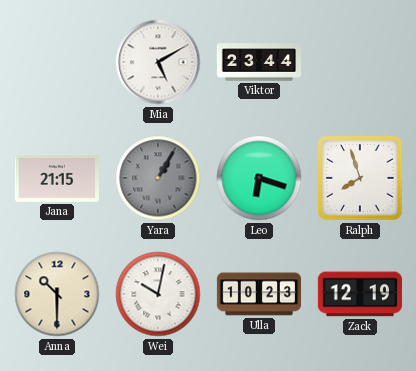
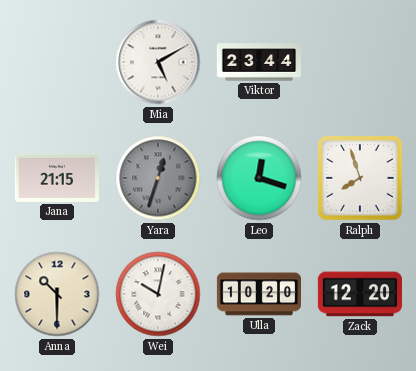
Yara: 1:05 -> 12:33
Leo: 6:18 -> 12:18
Ulla: 10:23 -> 10:20
Zack: 12:19 -> 12:20
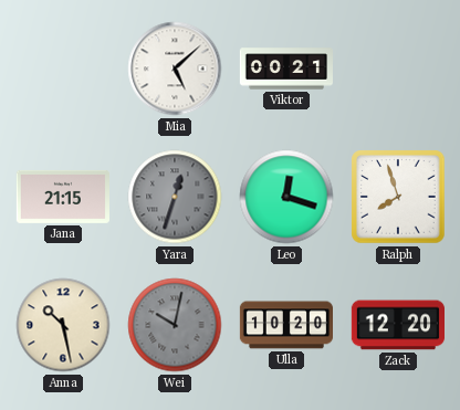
Mia: 5:10 -> 5:08
Viktor: 23:44 -> 00:21
Anna: 10:30 -> 10:28
Wei dial: white -> grey
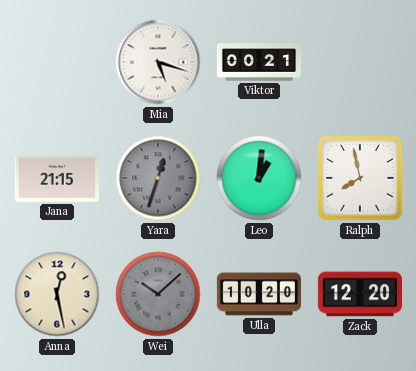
Mia: 5:08 -> 5:18
Leo: 12:18 -> 1:01
Ralph: 7:57 -> 7:58
Anna: 10:28 -> 12:28
Wei: 10:02 -> 10:08
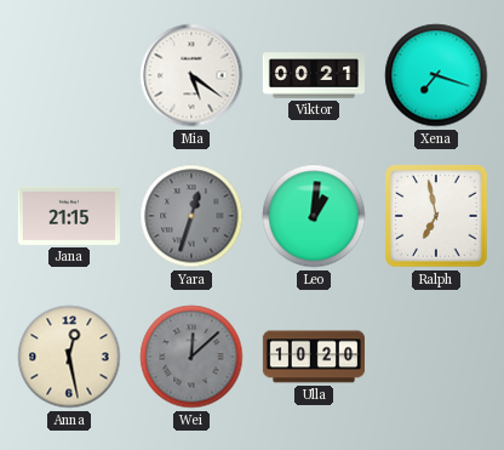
Mia: 5:18 -> 5:21
Xena: none -> 7:18
Ralph: 7:58 -> 6:58
Wei: 10:08 -> 12:08
Zack: 12:20 -> none
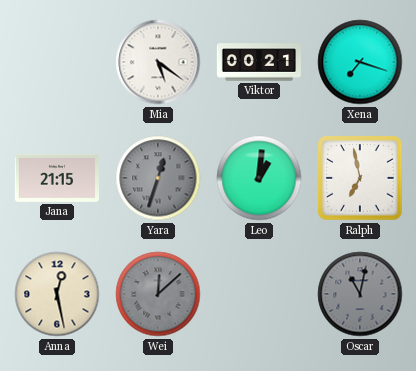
Ulla: 10:20 -> none
Oscar: none -> 11:02
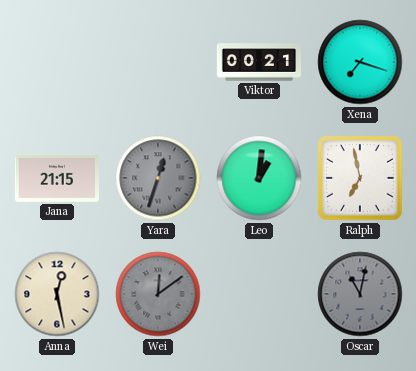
Mia: 5:21 -> none
Wei: 12:08 -> 12:09
